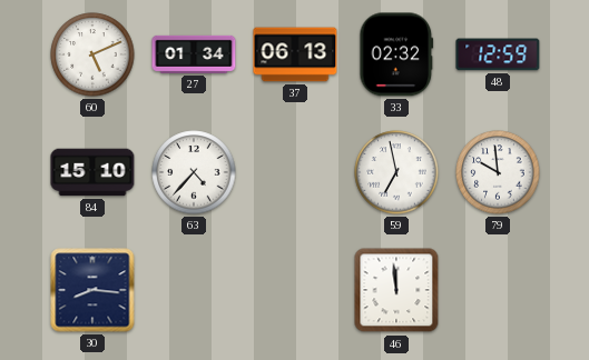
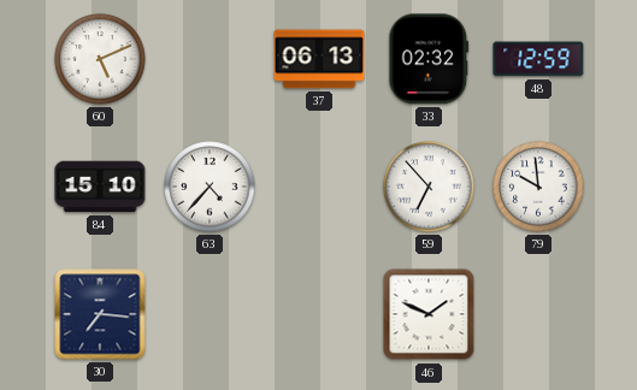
27: 01:34 -> none
59: 6:58 -> 6:53
30: 8:16 -> 7:16
46: 11:59 -> 1:49
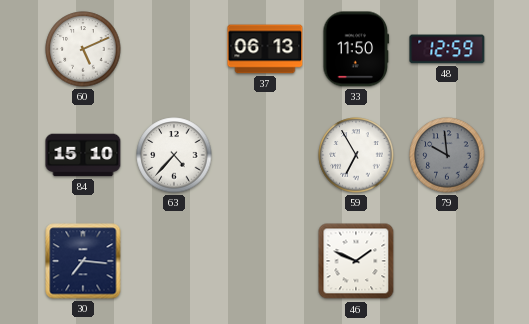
33: 02:32 -> 11:50
59: 6:53 -> 6:55
79 dial: white -> grey
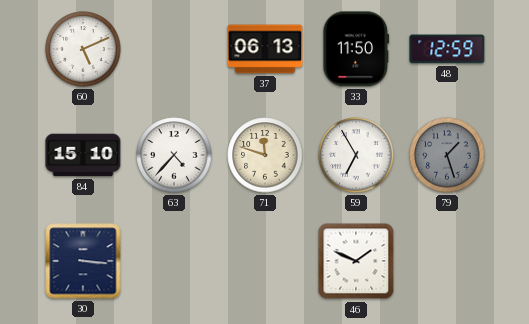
71: none -> 11:48
79: 9:59 -> 1:27
30: 7:16 -> 3:16
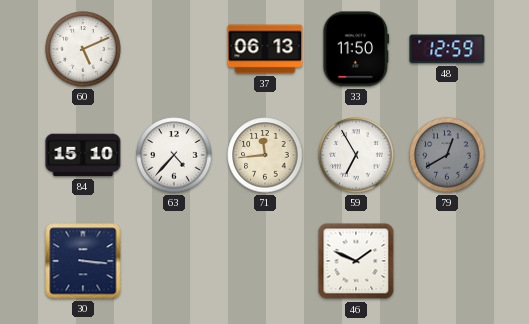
71: 11:48 -> 11:44
79: 1:27 -> 12:40
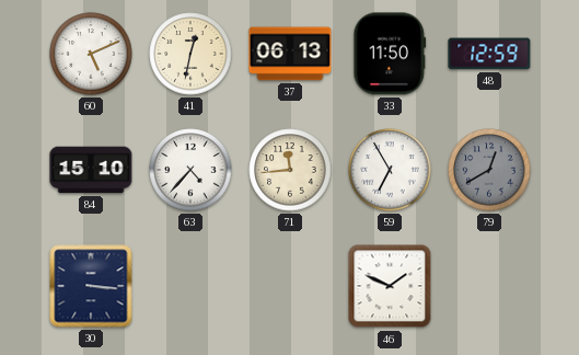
41: none -> 12:32
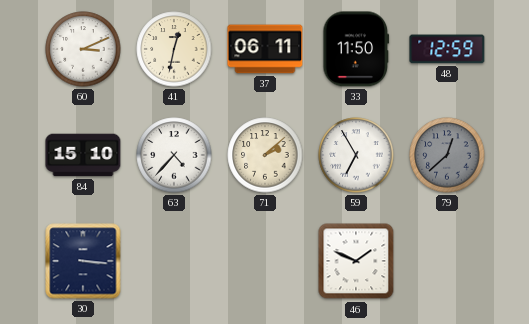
60: 5:11 -> 3:11
37: 06:13 -> 06:11
71: 11:44 -> 2:08
79: 12:40 -> 12:38
